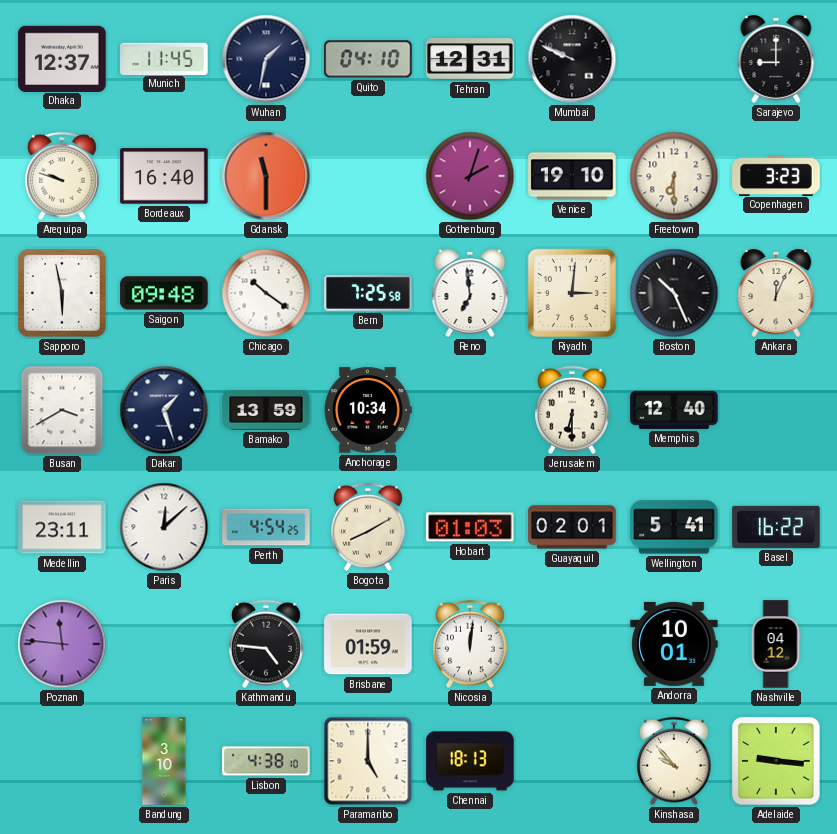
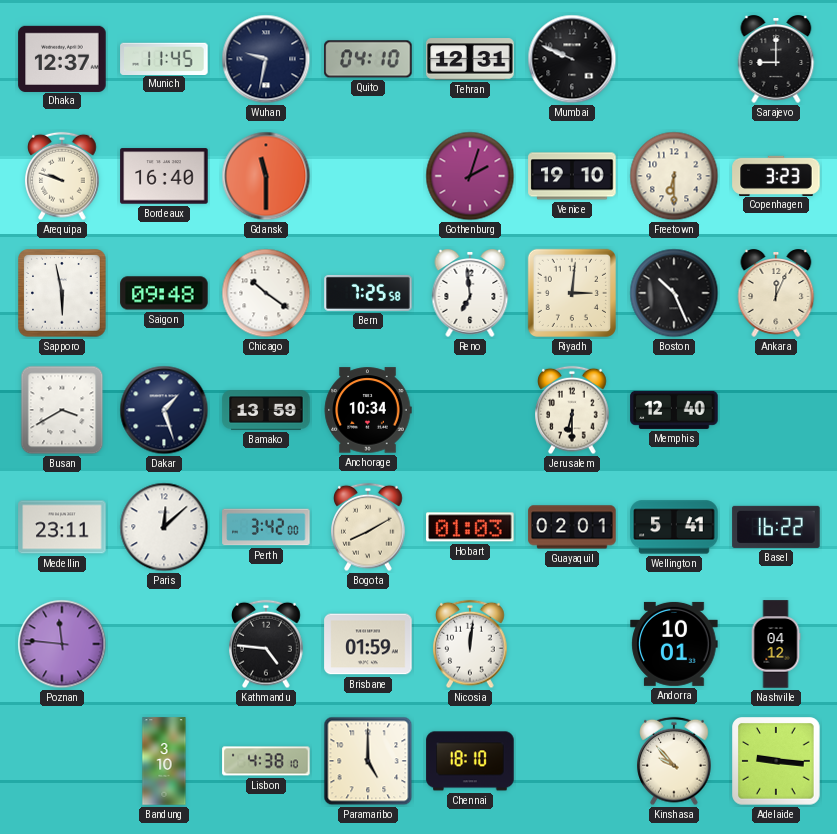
Wuhan: 1:32 -> 9:32
Perth: 4:54 -> 3:42
Chennai: 18:13 -> 18:10
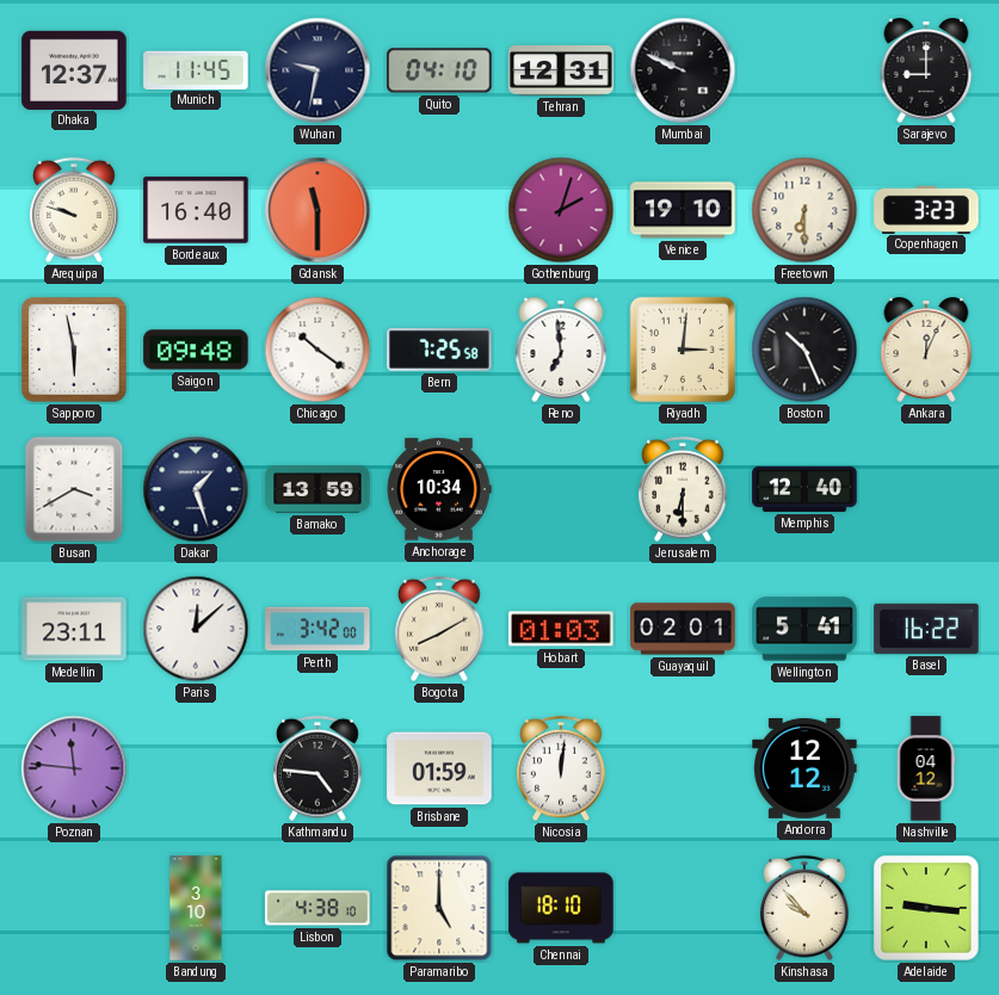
Andorra: 10:01 -> 12:12
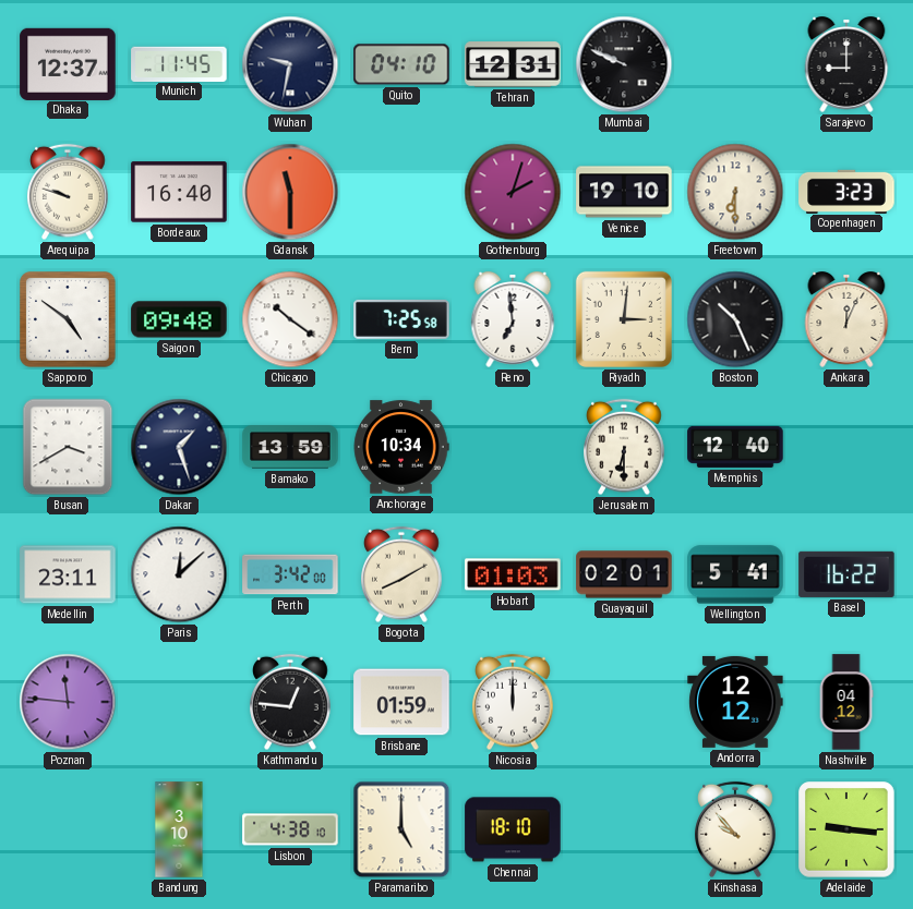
Sapporo: 5:58 -> 4:51
Kathmandu: 4:46 -> 12:46
Nicosia: 12:01 -> 12:00
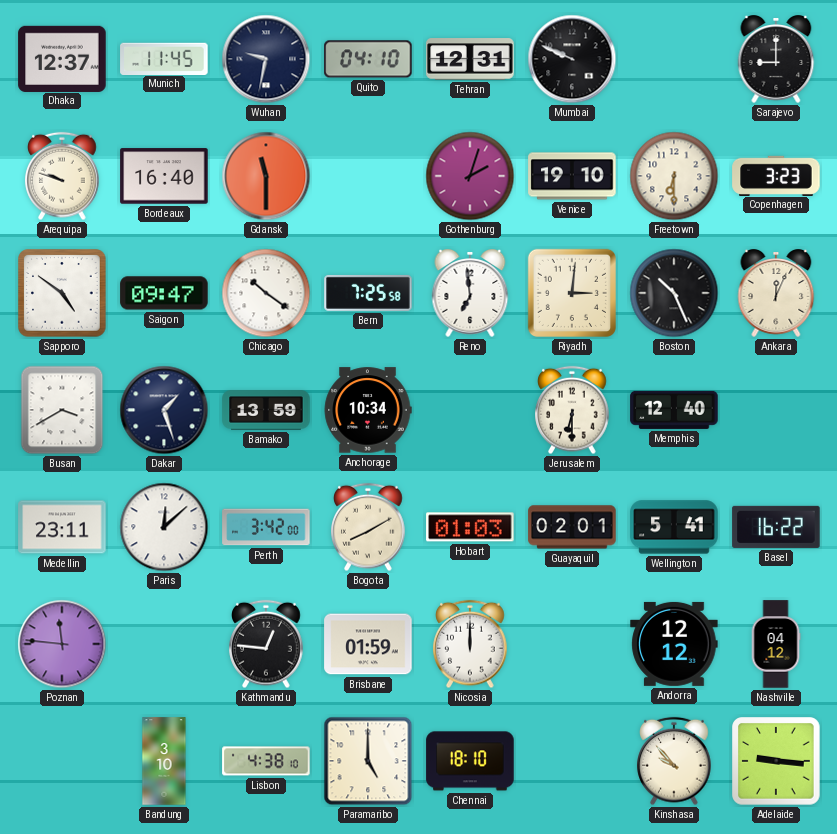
Saigon: 09:48 -> 09:47
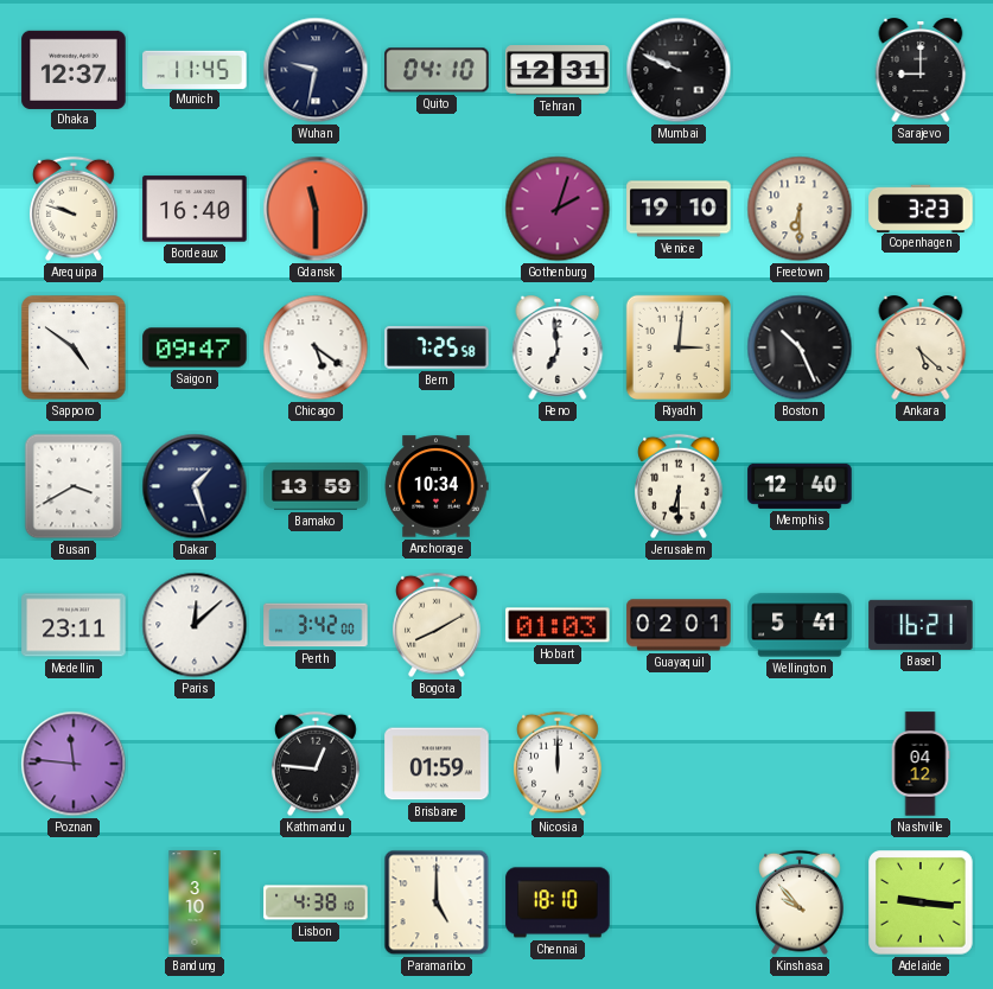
Chicago: 10:21 -> 5:21
Ankara: 12:04 -> 5:22
Basel: 16:22 -> 16:21
Andorra: 12:12 -> none
